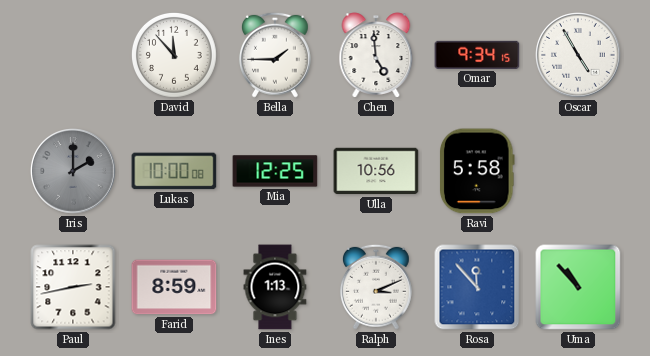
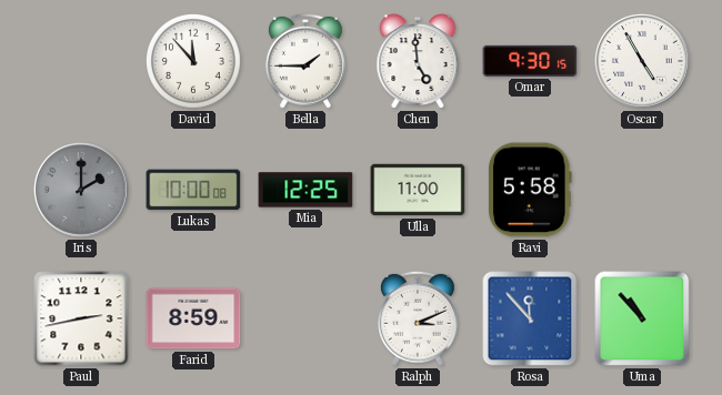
Omar: 9:34 -> 9:30
Ulla: 10:56 -> 11:00
Ines: 1:13 -> none
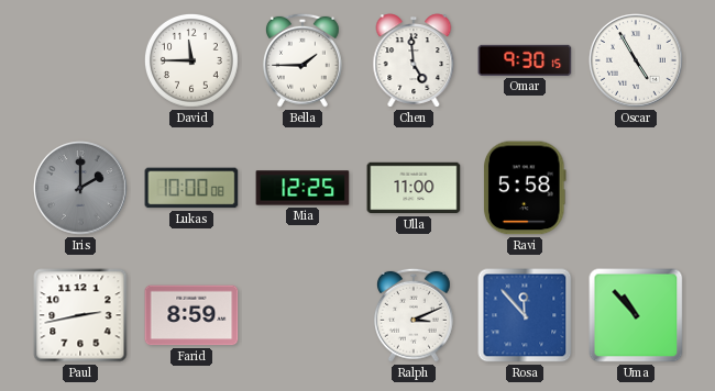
David: 11:53 -> 11:45
